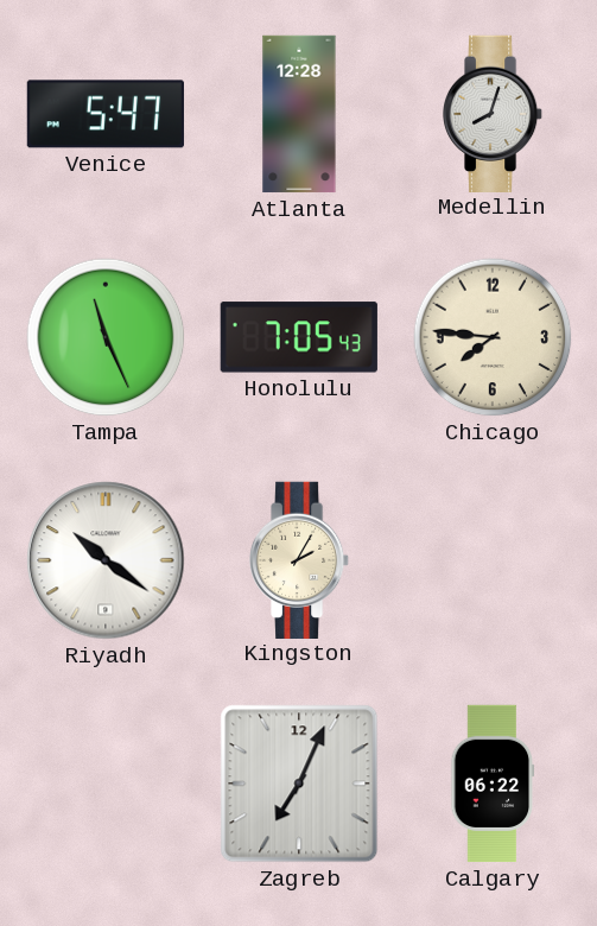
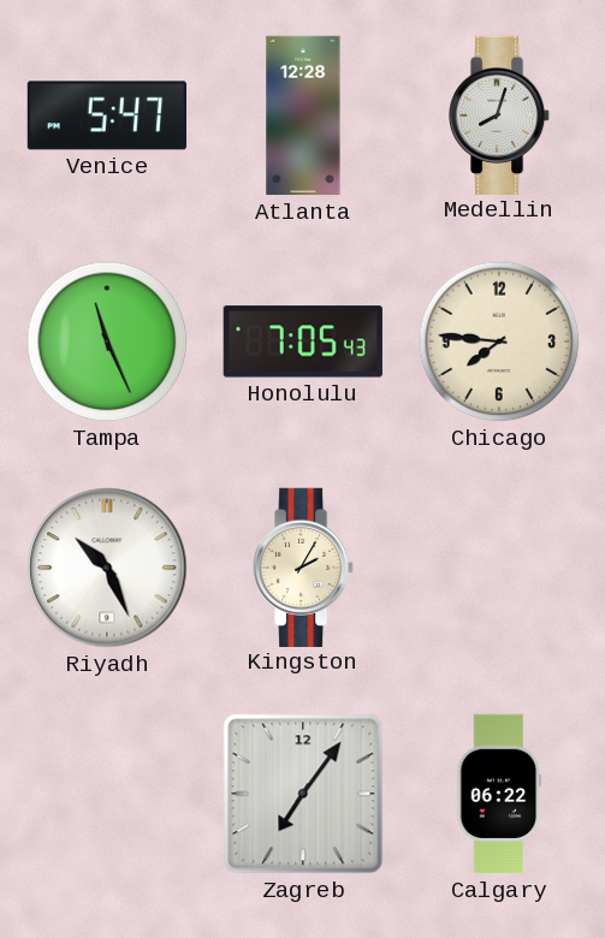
Riyadh: 10:21 -> 10:26
Zagreb: 7:04 -> 7:06
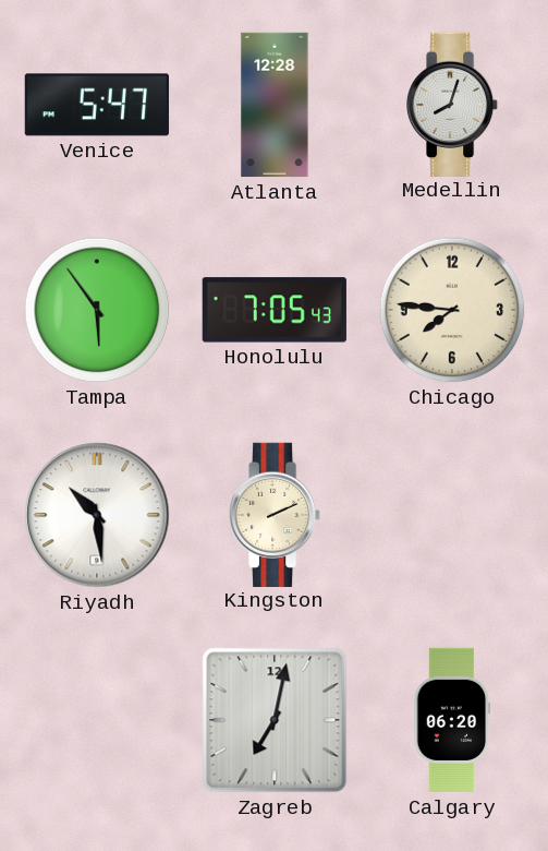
Tampa: 11:26 -> 5:54
Riyadh: 10:26 -> 10:29
Kingston: 2:05 -> 2:11
Zagreb: 7:06 -> 7:02
Calgary: 06:22 -> 06:20
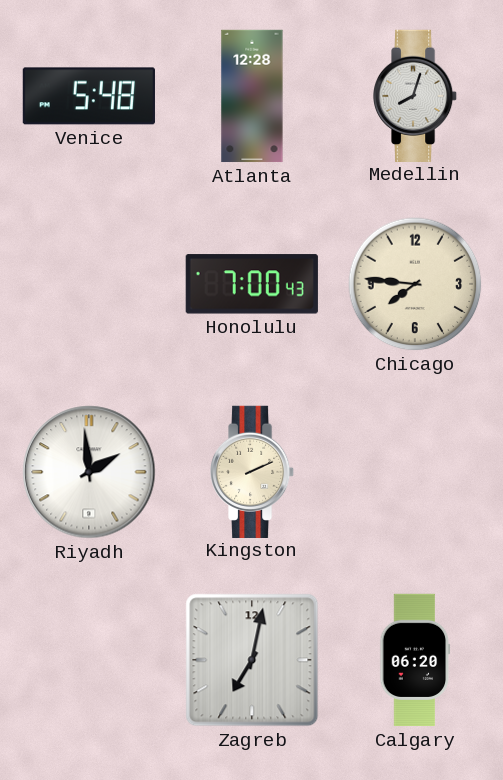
Venice: 5:47 -> 5:48
Tampa: 5:54 -> none
Honolulu: 7:05 -> 7:00
Riyadh: 10:29 -> 1:59
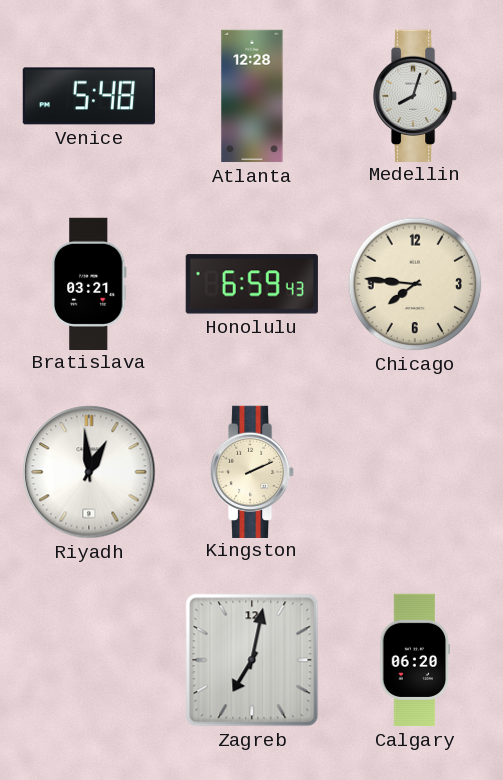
Bratislava: none -> 03:21
Honolulu: 7:00 -> 6:59
Riyadh: 1:59 -> 12:59
